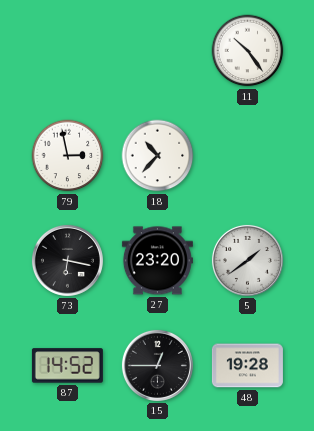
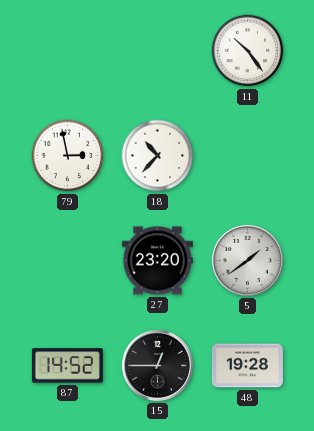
73: 6:17 -> none
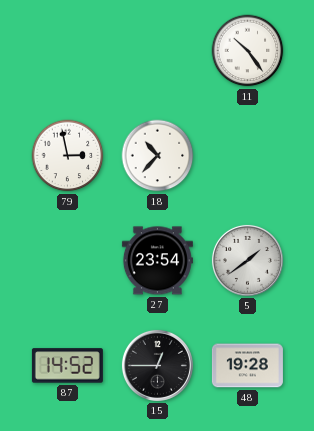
27: 23:20 -> 23:54
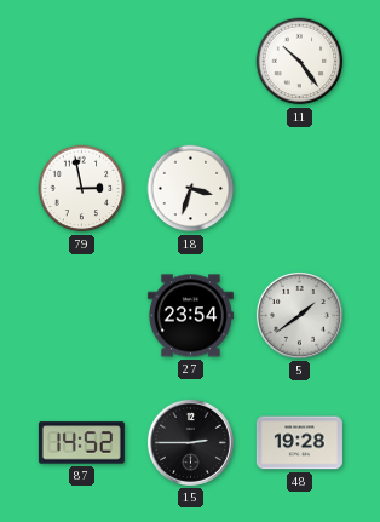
18: 10:37 -> 3:33
15: 12:45 -> 2:45
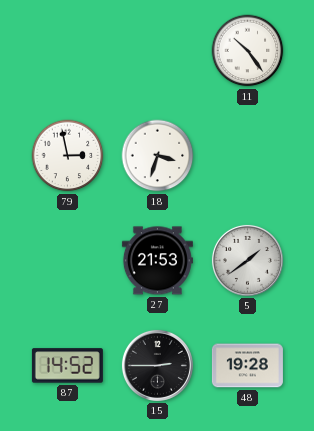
27: 23:54 -> 21:53
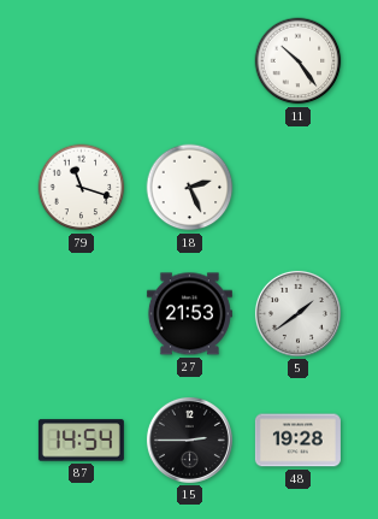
79: 2:58 -> 11:18
18: 3:33 -> 2:26
87: 14:52 -> 14:54
